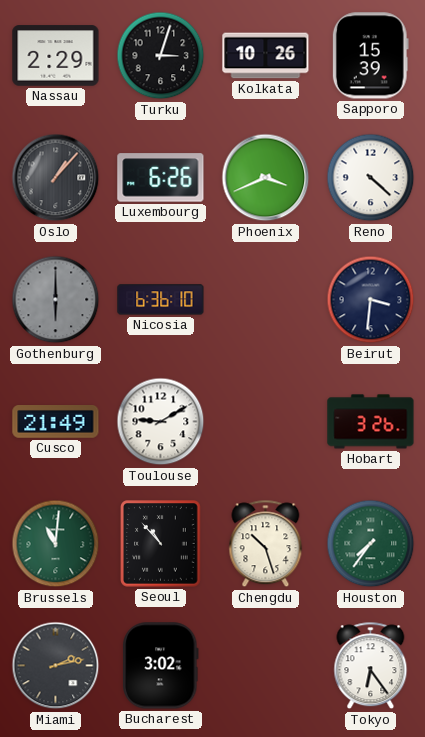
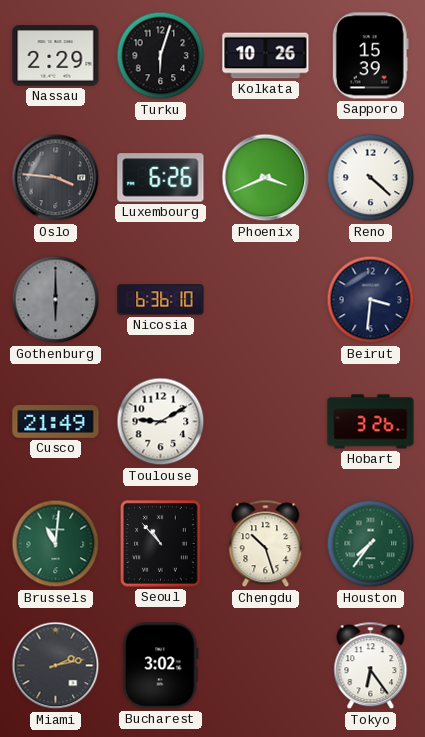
Turku: 3:03 -> 6:03
Oslo: 1:07 -> 3:46
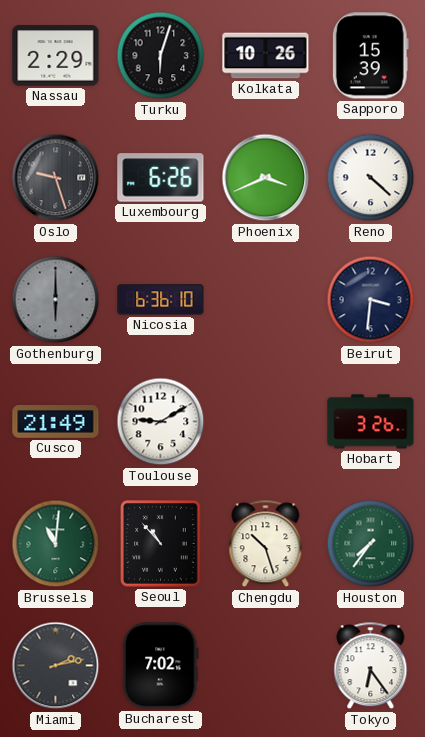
Oslo: 3:46 -> 9:27
Bucharest: 3:02 -> 7:02
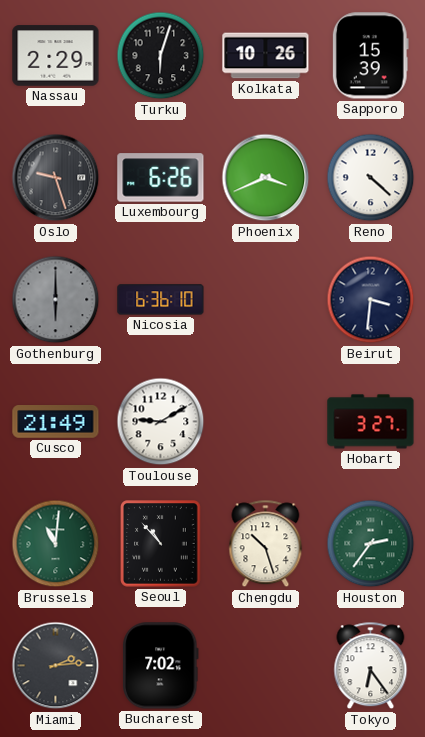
Hobart: 3:26 -> 3:27
Houston: 7:36 -> 2:36
Miami: 2:13 -> 2:14
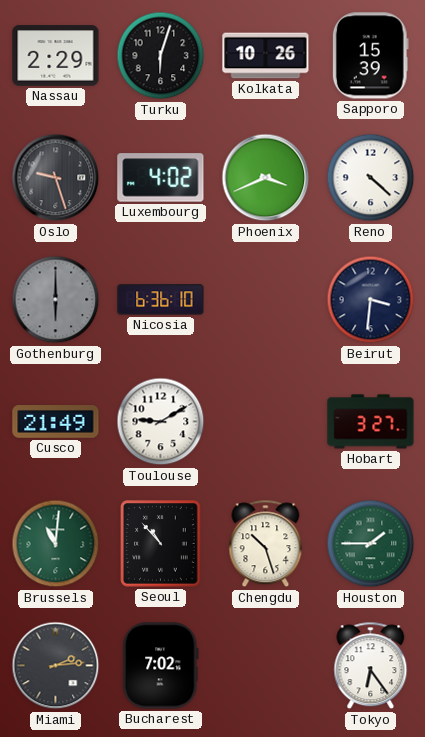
Luxembourg: 6:26 -> 4:02
Houston: 2:36 -> 1:45
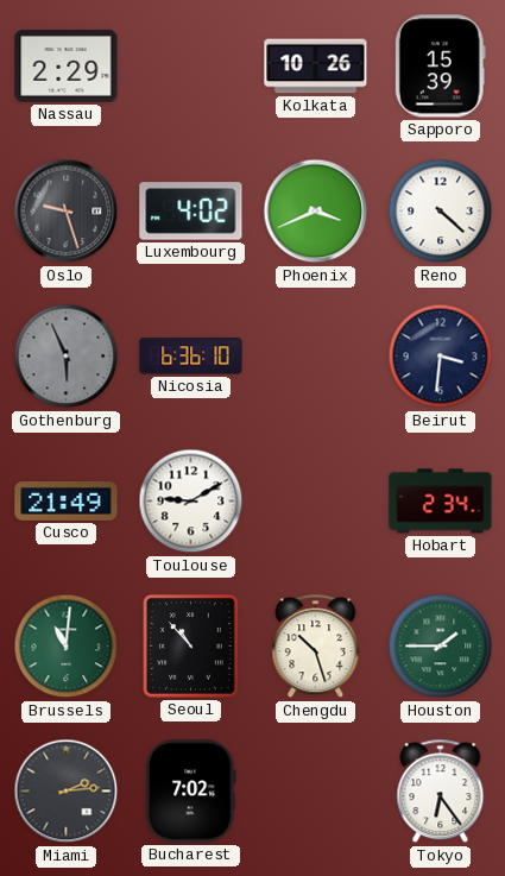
Turku: 6:03 -> none
Gothenburg: 6:00 -> 5:56
Hobart: 3:27 -> 2:34
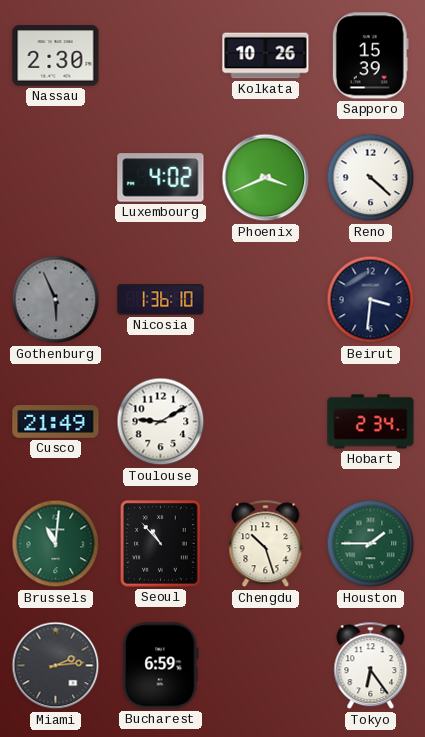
Nassau: 2:29 -> 2:30
Oslo: 9:27 -> none
Nicosia: 6:36 -> 1:36
Bucharest: 7:02 -> 6:59
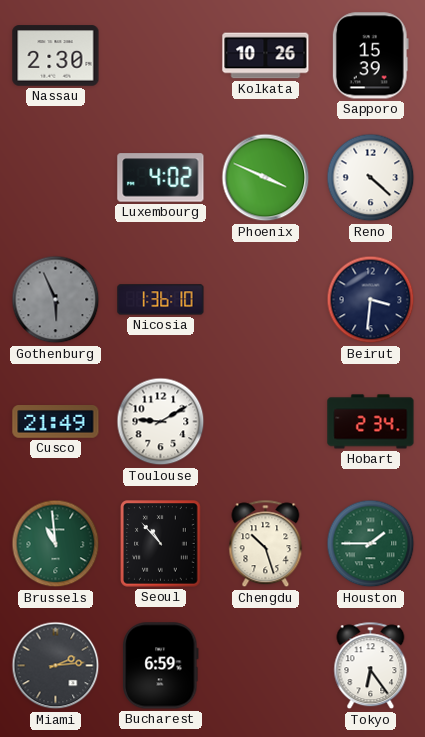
Phoenix: 3:41 -> 3:49
Brussels: 11:01 -> 10:59
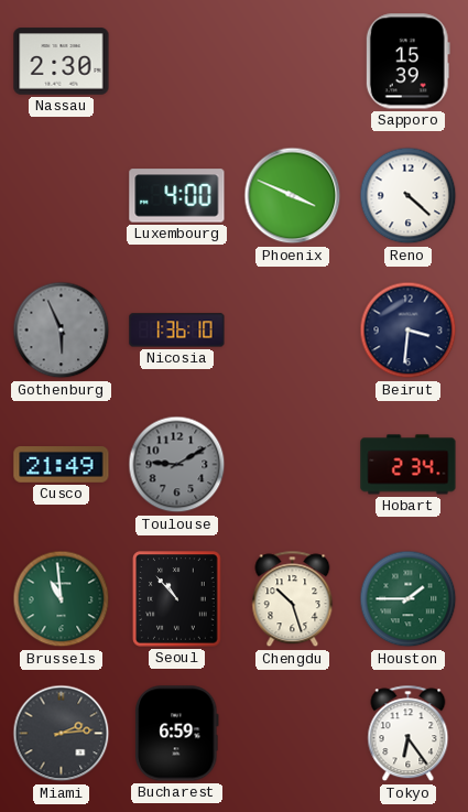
Kolkata: 10:26 -> none
Luxembourg: 4:02 -> 4:00
Toulouse dial: white -> grey
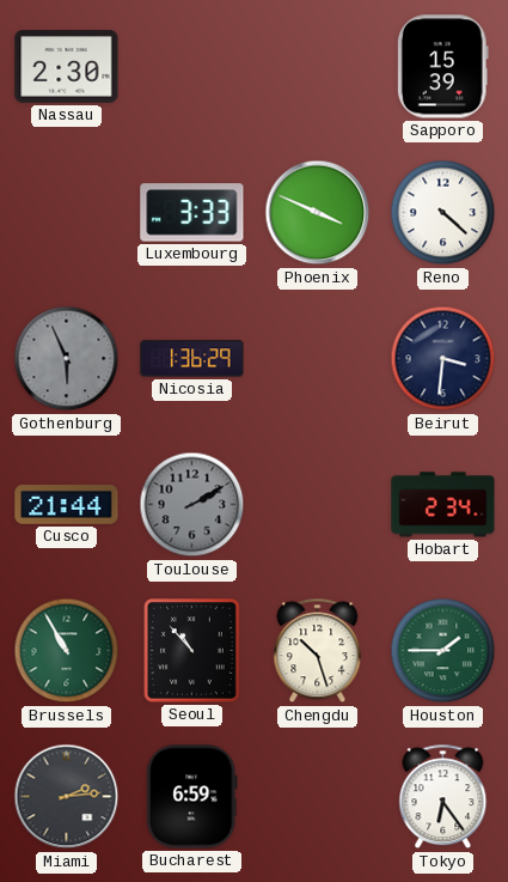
Luxembourg: 4:00 -> 3:33
Nicosia: 1:36:10 -> 1:36:29
Cusco: 21:49 -> 21:44
Toulouse: 9:10 -> 2:10
Brussels: 10:59 -> 10:55
